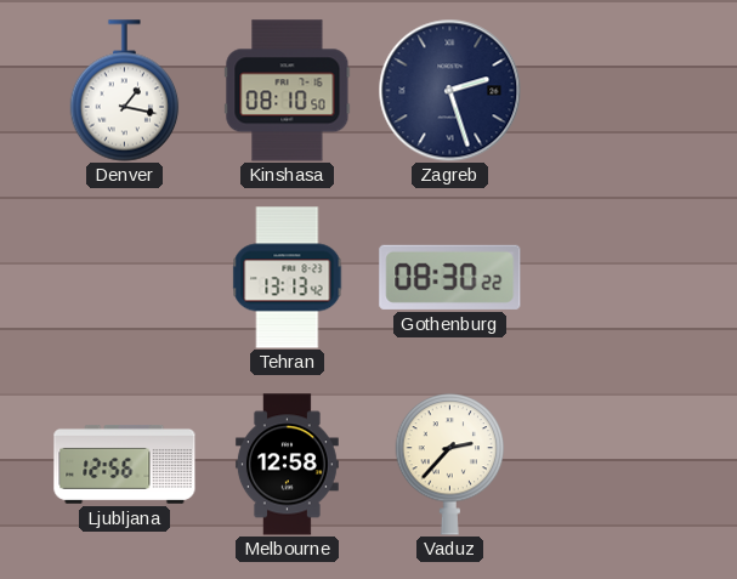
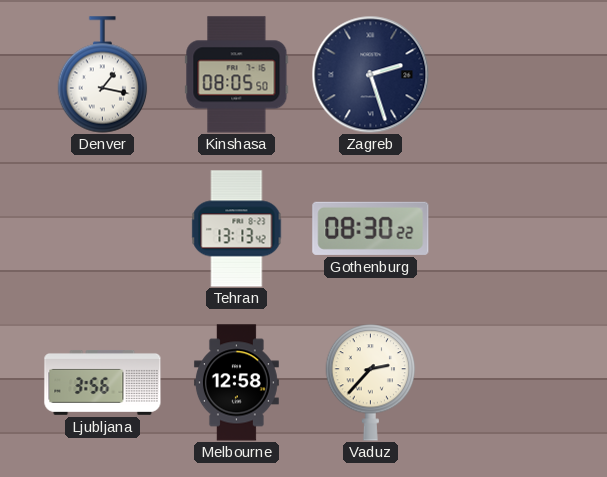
Kinshasa: 08:10 -> 08:05
Ljubljana: 12:56 -> 3:56
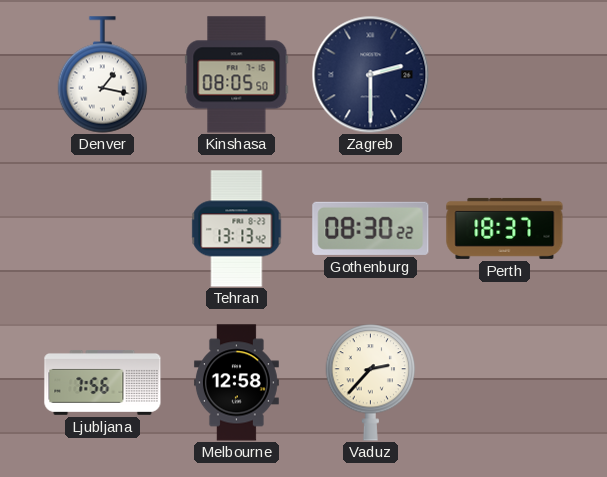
Zagreb: 2:27 -> 2:30
Perth: none -> 18:37
Ljubljana: 3:56 -> 7:56
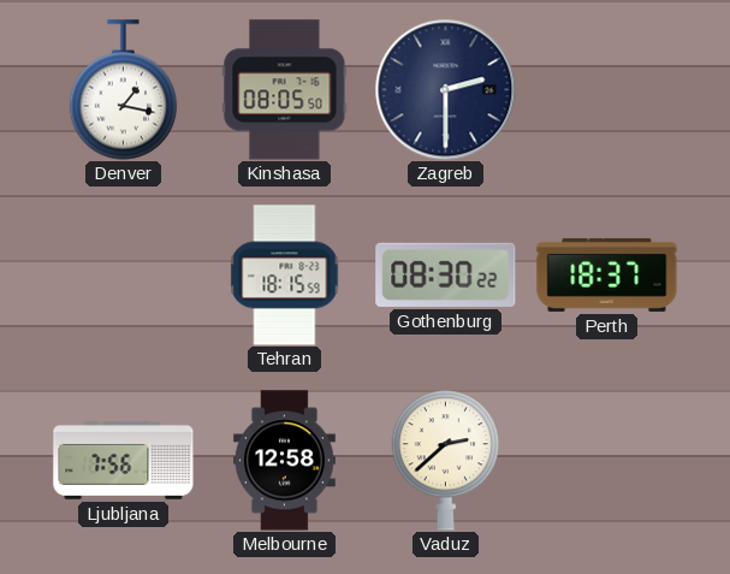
Tehran: 13:13 -> 18:15
Vaduz: 2:37 -> 2:38
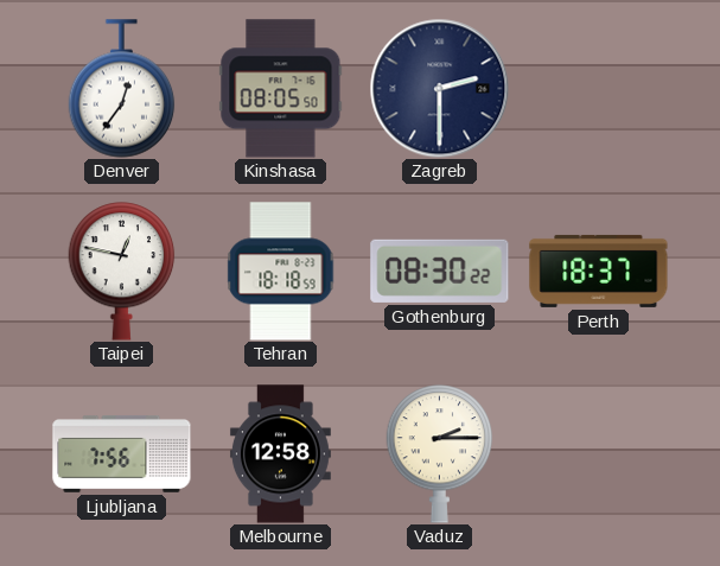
Denver: 1:17 -> 12:36
Taipei: none -> 12:47
Tehran: 18:15 -> 18:18
Vaduz: 2:38 -> 2:15
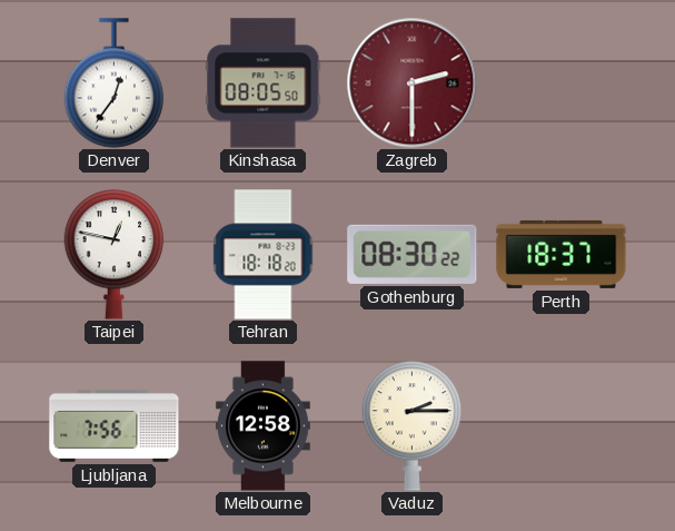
Zagreb dial: navy -> burgundy
Tehran: 18:18:59 -> 18:18:20
